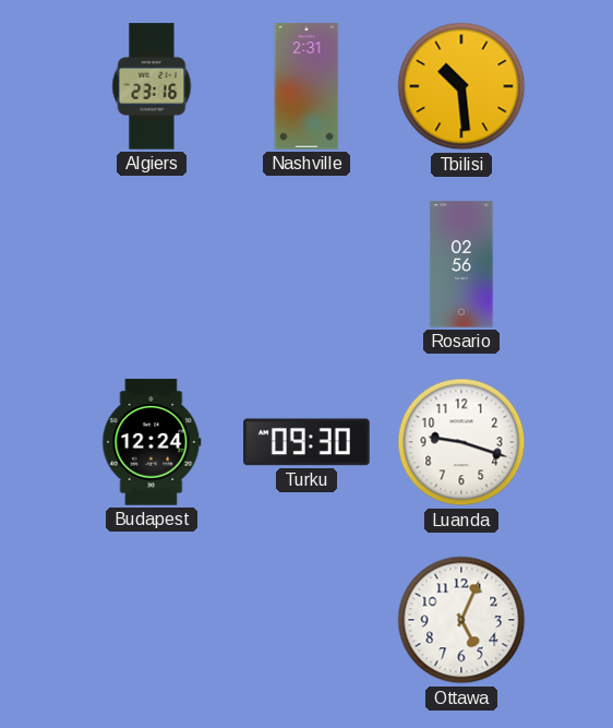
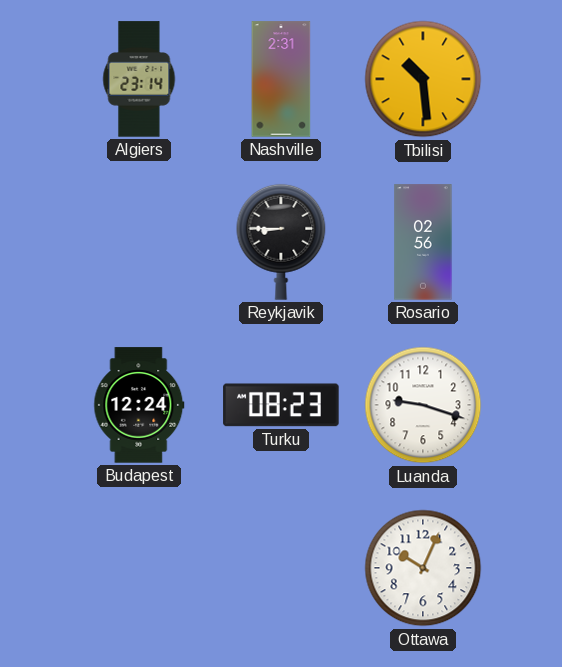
Algiers: 23:16 -> 23:14
Reykjavik: none -> 8:45
Turku: 09:30 -> 08:23
Ottawa: 5:04 -> 10:04
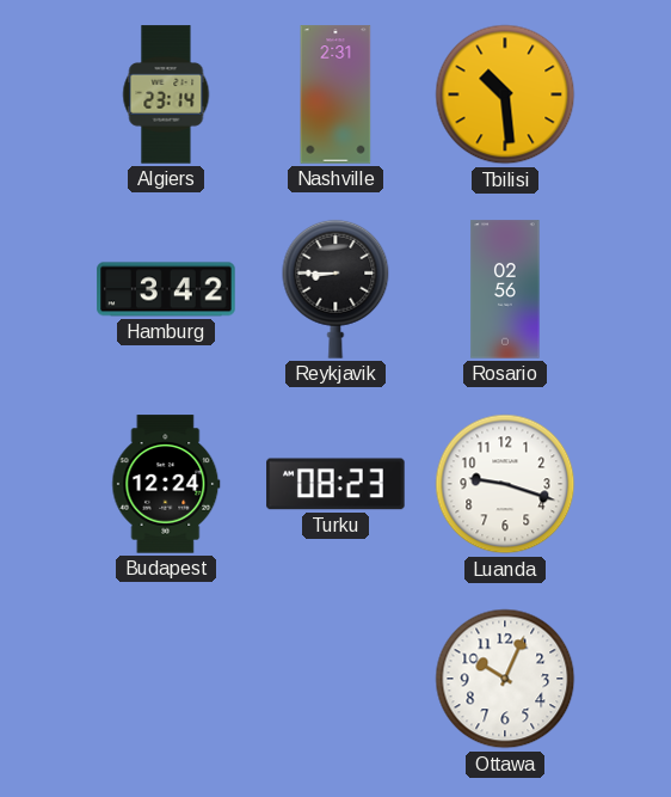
Hamburg: none -> 3:42
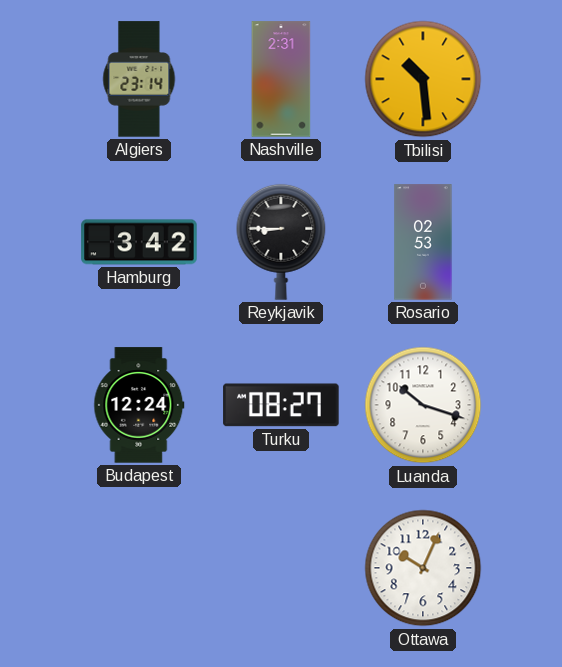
Rosario: 02:56 -> 02:53
Turku: 08:23 -> 08:27
Luanda: 9:18 -> 10:18
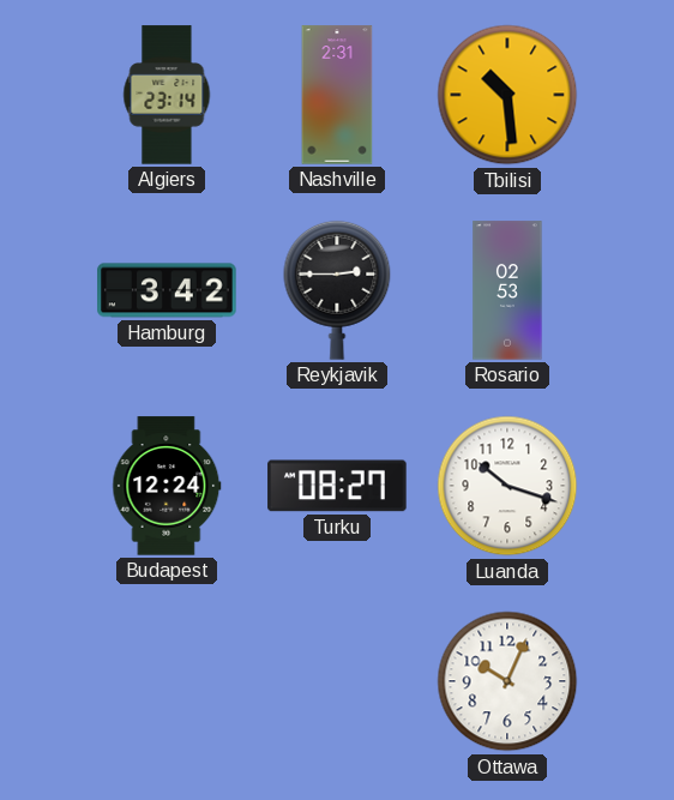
Reykjavik: 8:45 -> 2:45
